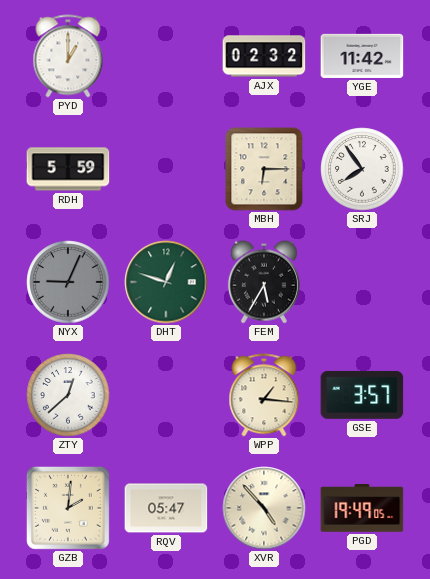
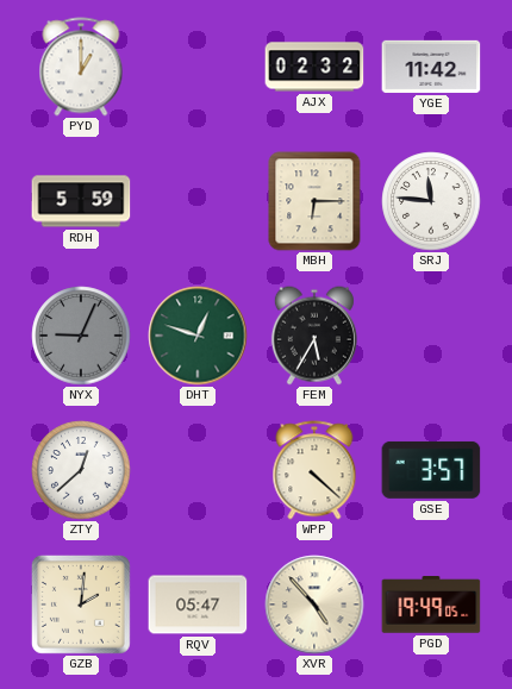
SRJ: 7:54 -> 11:46
WPP: 1:16 -> 4:22
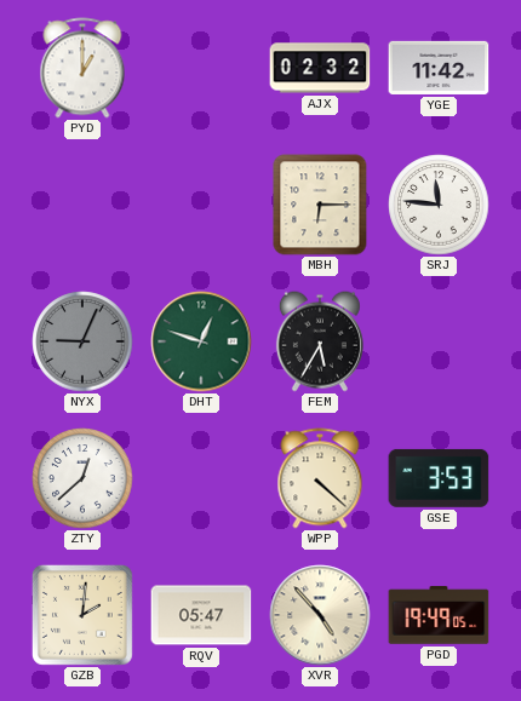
RDH: 5:59 -> none
GSE: 3:57 -> 3:53
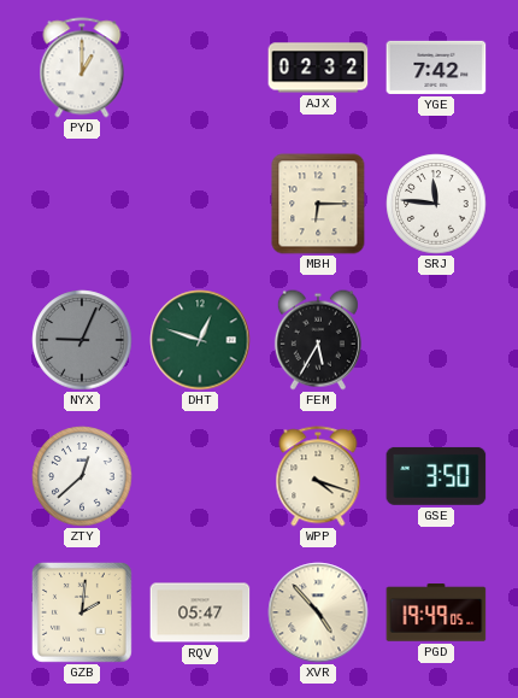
YGE: 11:42 -> 7:42
WPP: 4:22 -> 4:18
GSE: 3:53 -> 3:50
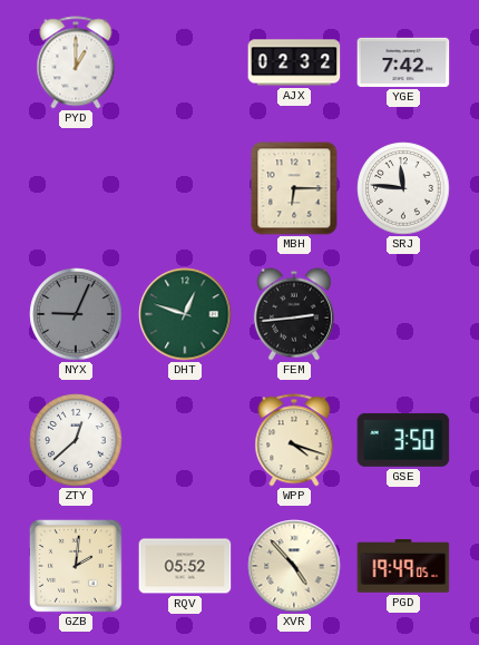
FEM: 5:35 -> 2:44
RQV: 05:47 -> 05:52
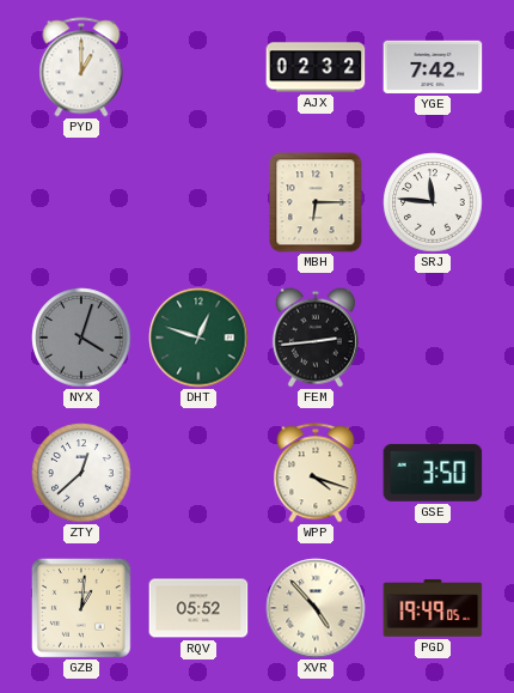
NYX: 9:04 -> 4:03
GZB: 2:01 -> 1:01
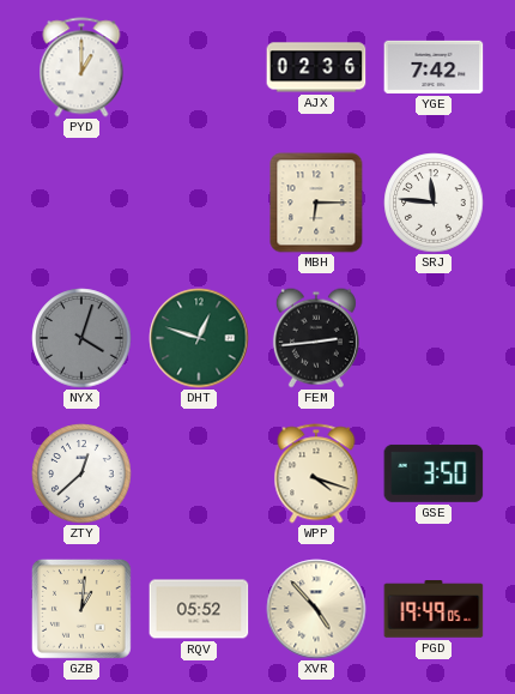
AJX: 02:32 -> 02:36
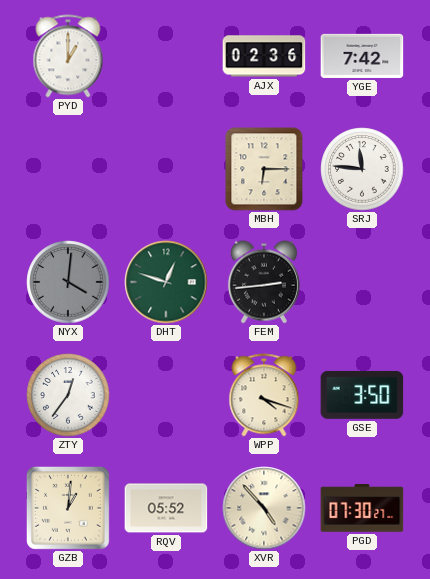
NYX: 4:03 -> 4:01
ZTY: 12:38 -> 12:36
PGD: 19:49 -> 07:30
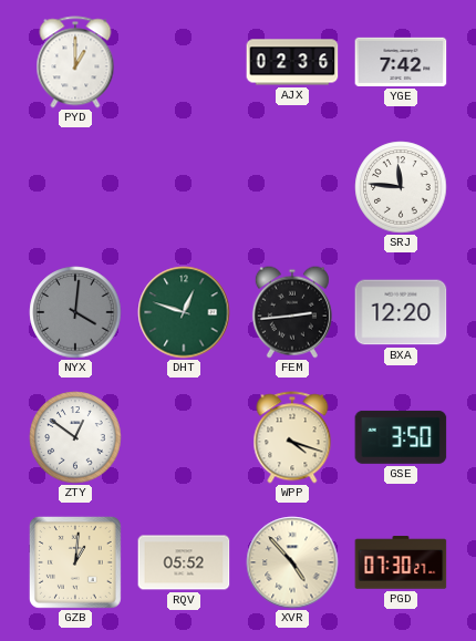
MBH: 6:15 -> none
BXA: none -> 12:20
ZTY: 12:36 -> 12:51
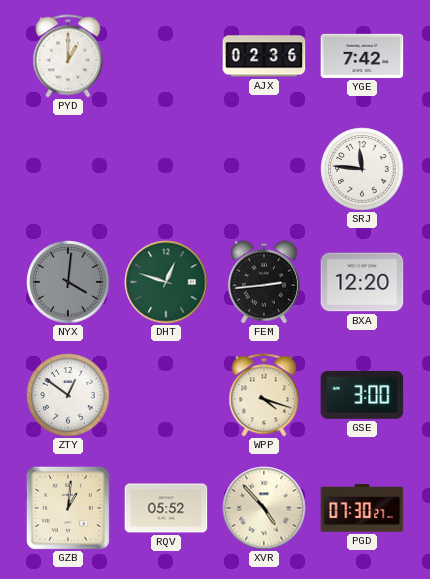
GSE: 3:50 -> 3:00
